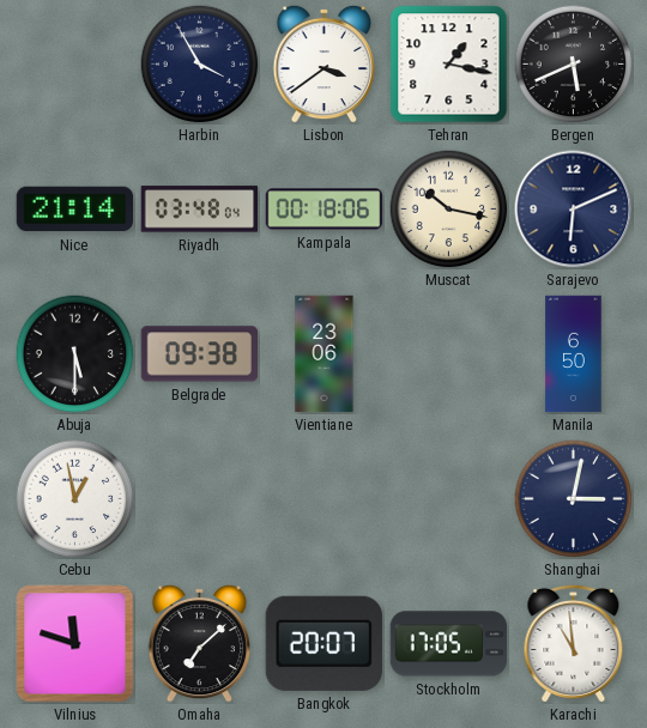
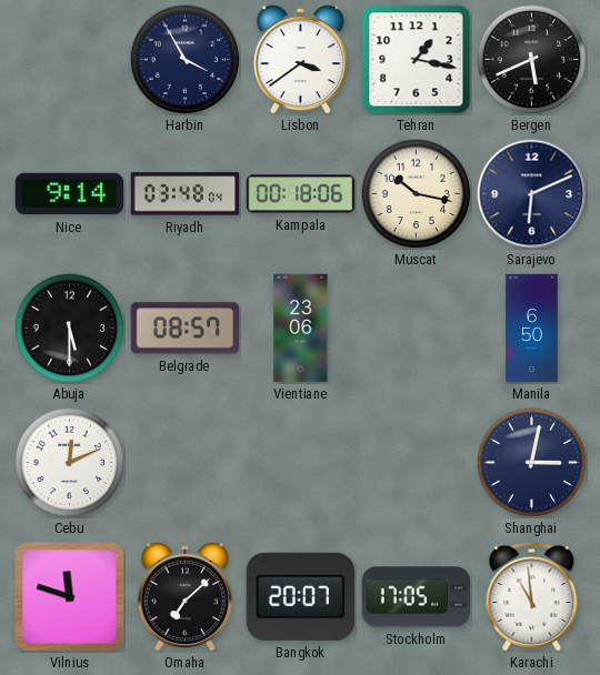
Nice: 21:14 -> 9:14
Belgrade: 09:38 -> 08:57
Cebu: 12:58 -> 12:11
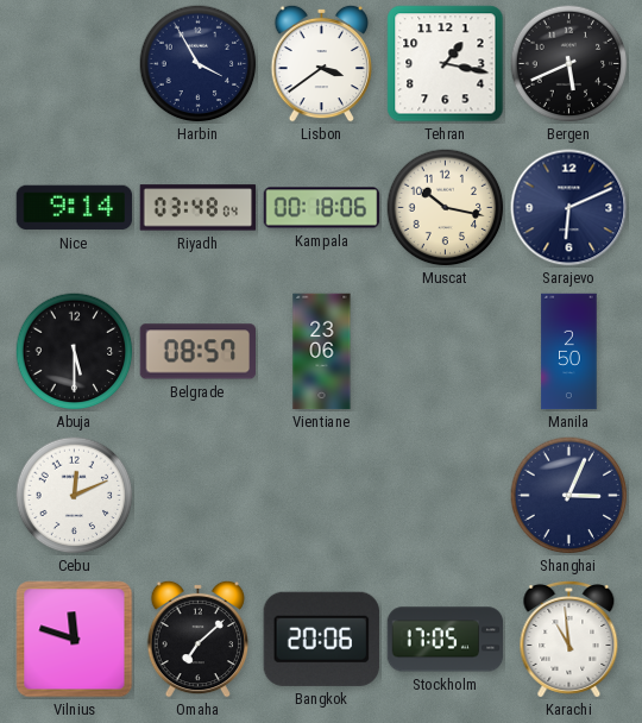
Manila: 6:50 -> 2:50
Shanghai: 3:02 -> 3:04
Bangkok: 20:07 -> 20:06
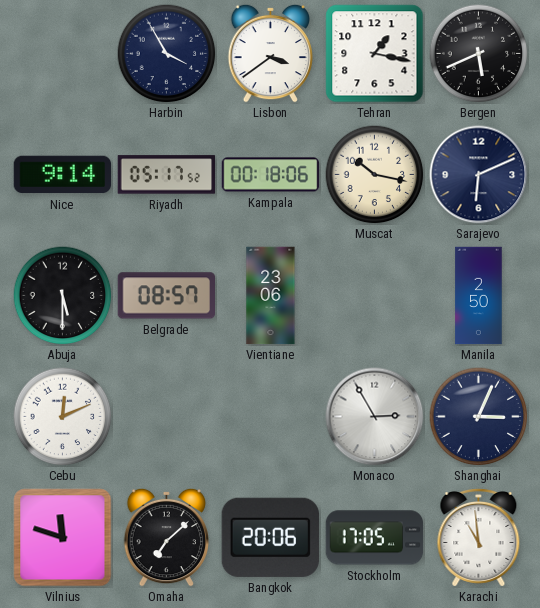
Riyadh: 03:48 -> 05:17
Monaco: none -> 2:55
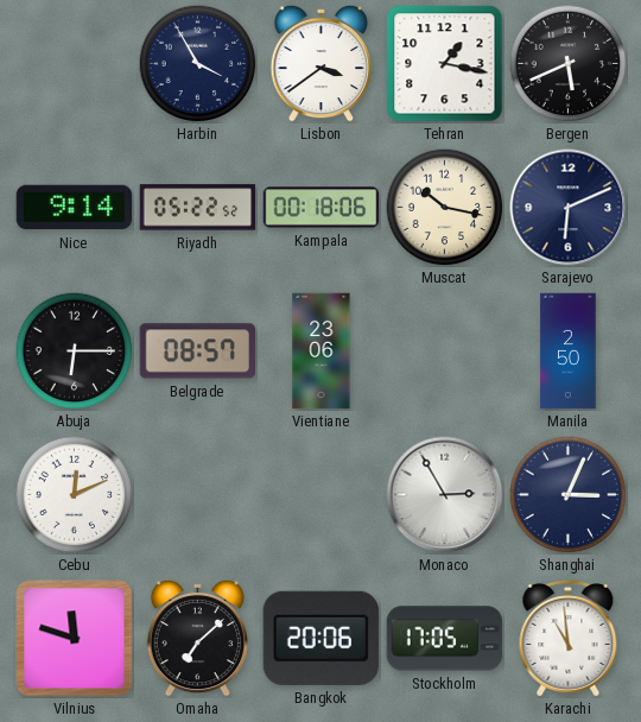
Riyadh: 05:17 -> 05:22
Abuja: 5:30 -> 6:15
